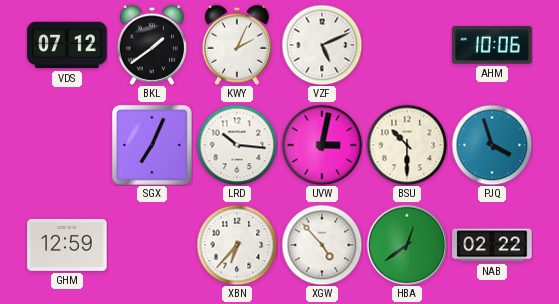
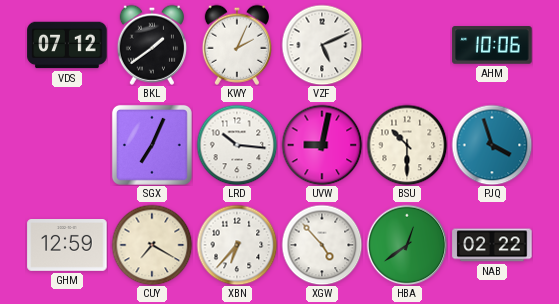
UVW: 3:02 -> 9:02
CUY: none -> 7:20
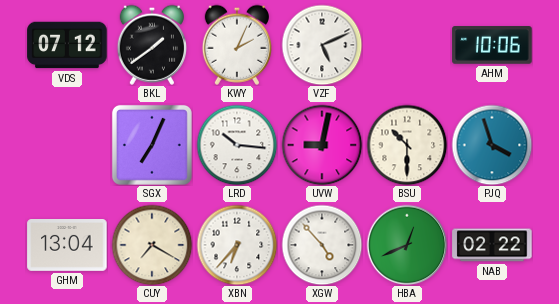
GHM: 12:59 -> 13:04
HBA: 12:39 -> 12:41
